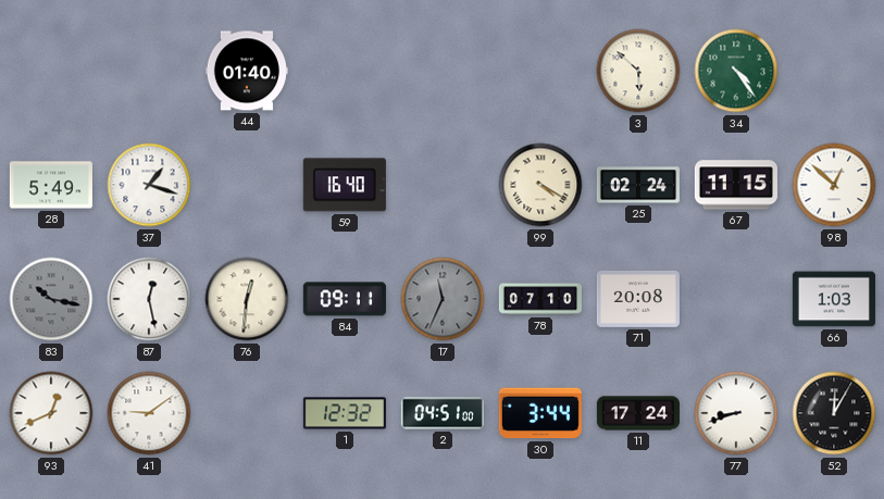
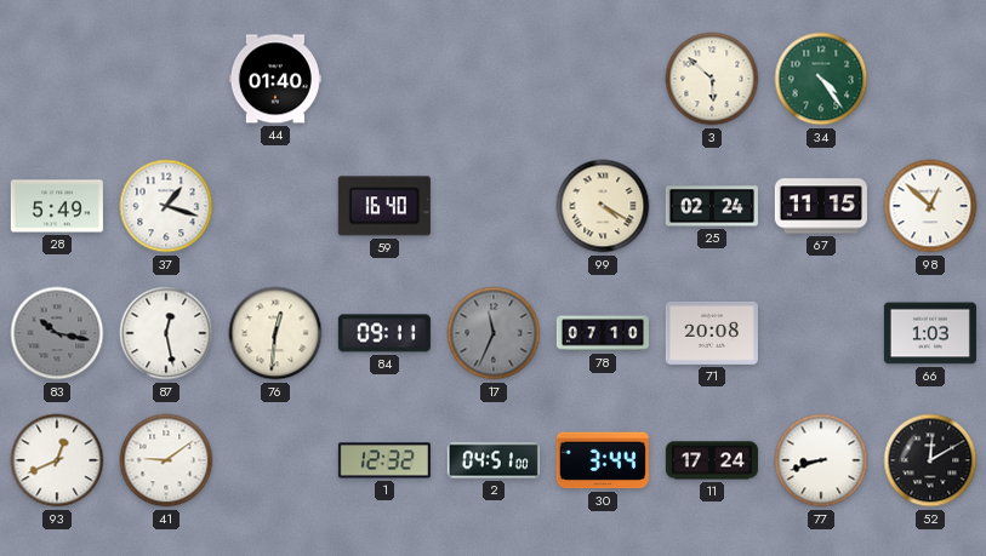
52: 12:05 -> 12:10
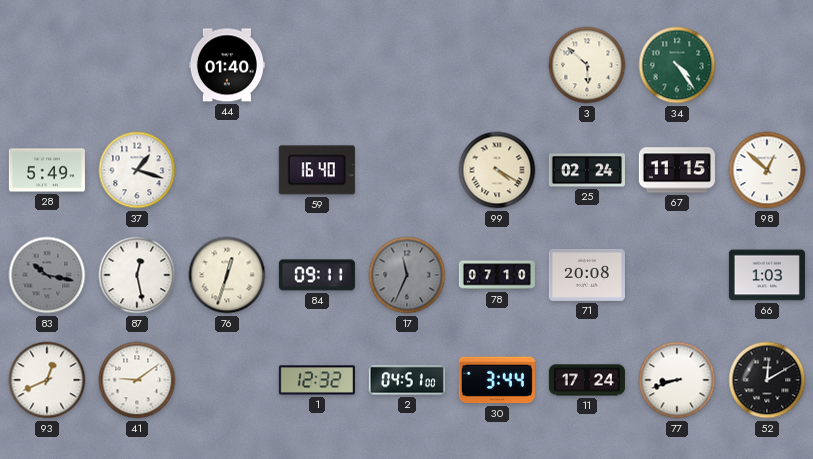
76: 12:31 -> 12:33
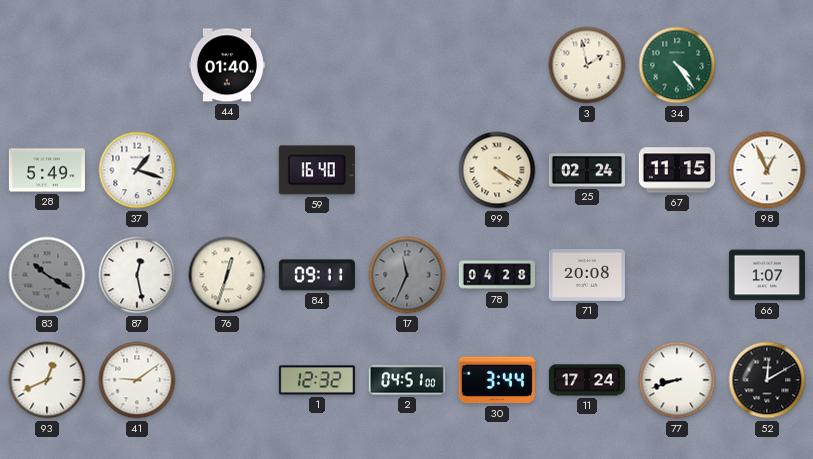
3: 5:52 -> 1:58
98: 12:52 -> 12:56
83: 10:17 -> 10:20
78: 07:10 -> 04:28
66: 1:03 -> 1:07
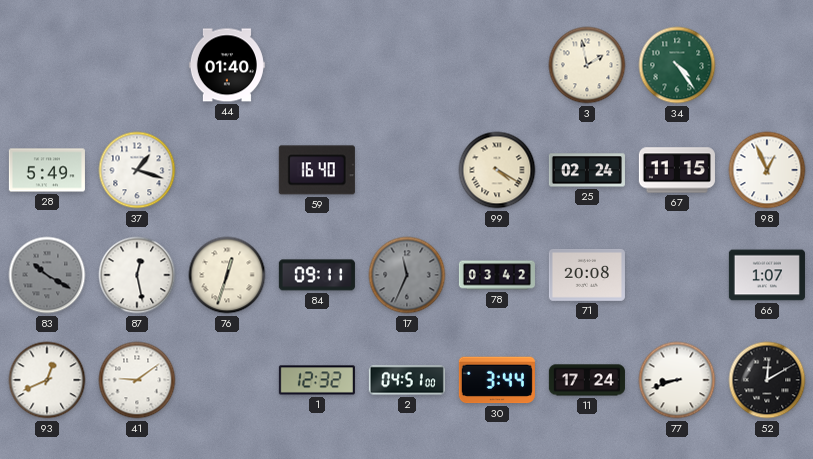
78: 04:28 -> 03:42
